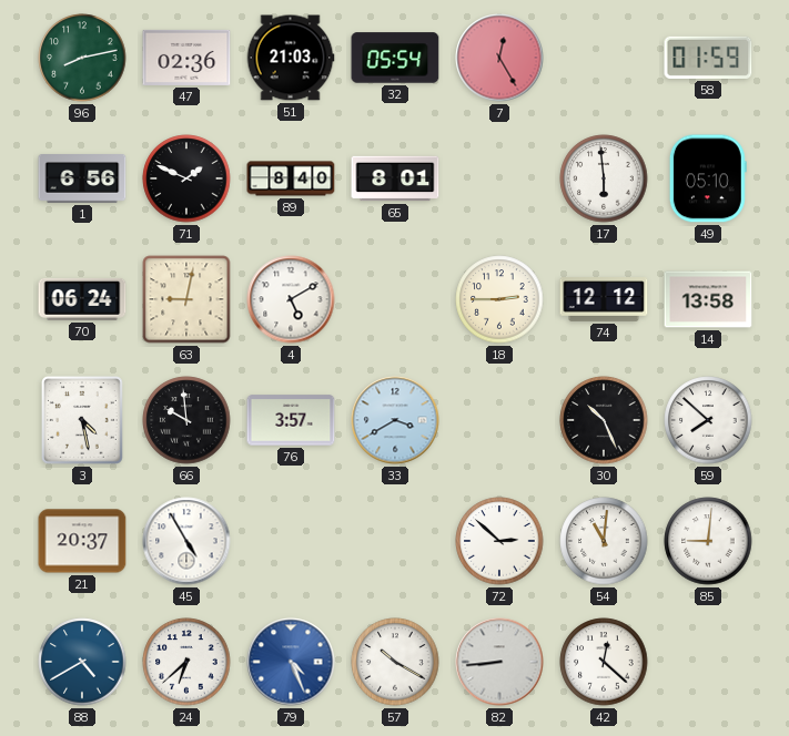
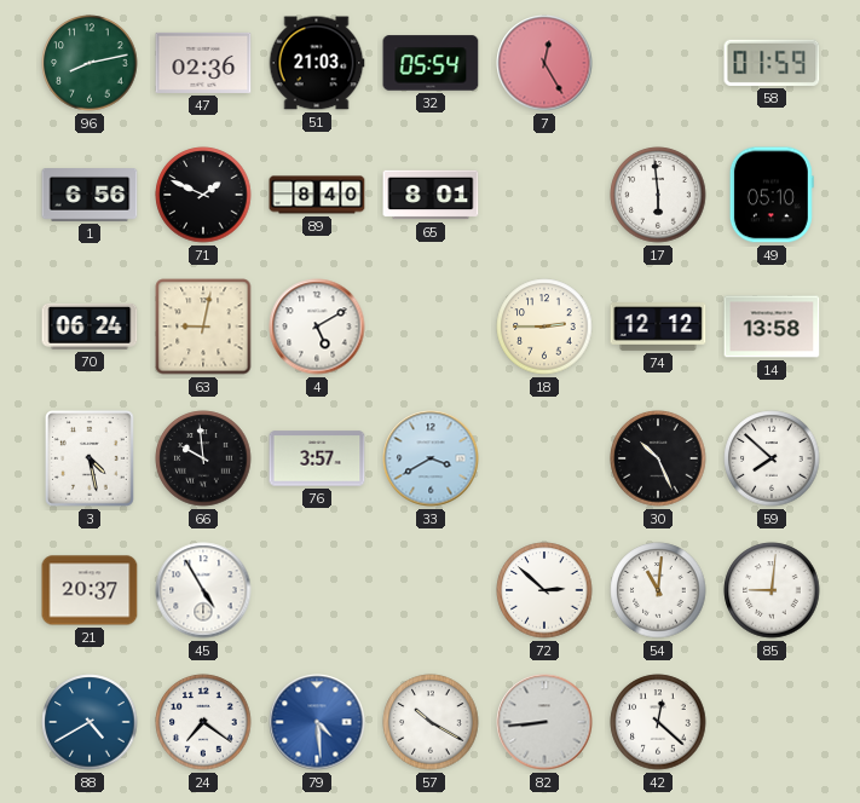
24: 6:38 -> 7:21
79: 4:26 -> 4:29
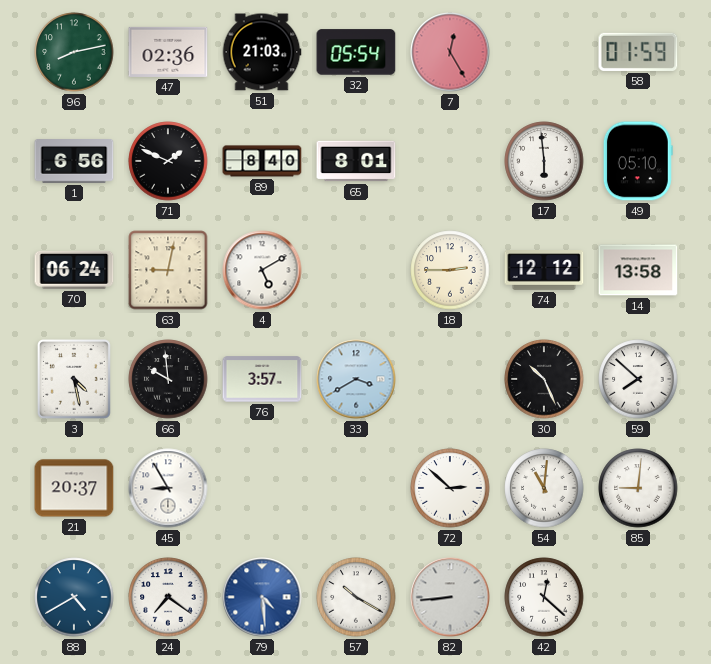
45: 4:55 -> 8:55
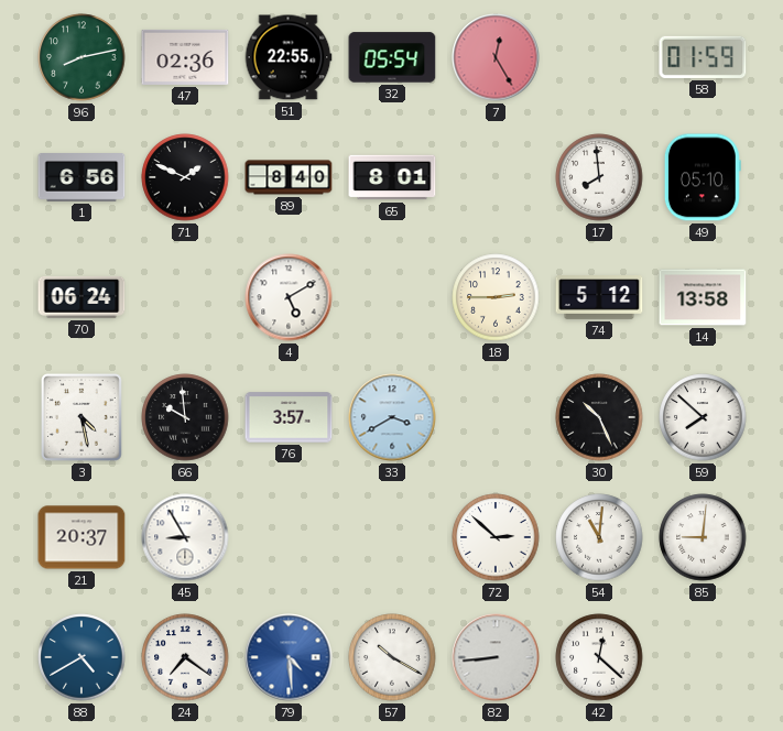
51: 21:03 -> 22:55
17: 5:59 -> 7:59
63: 9:02 -> none
74: 12:12 -> 5:12
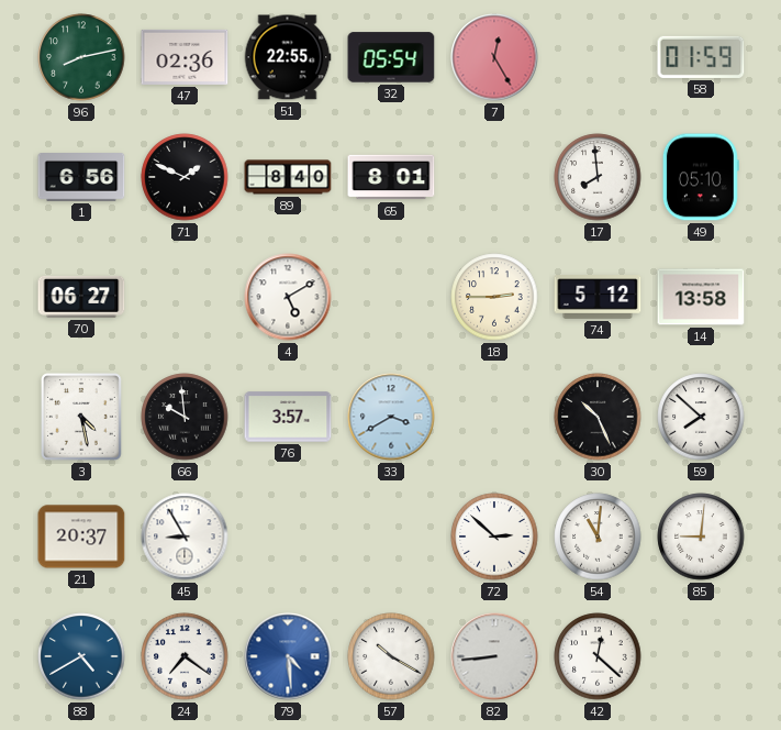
70: 06:24 -> 06:27
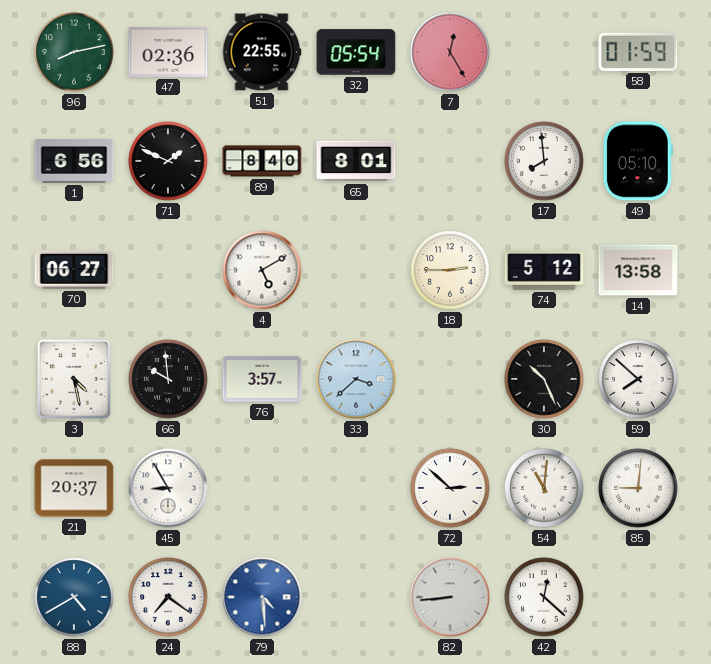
33: 3:40 -> 3:38
57: 10:20 -> none
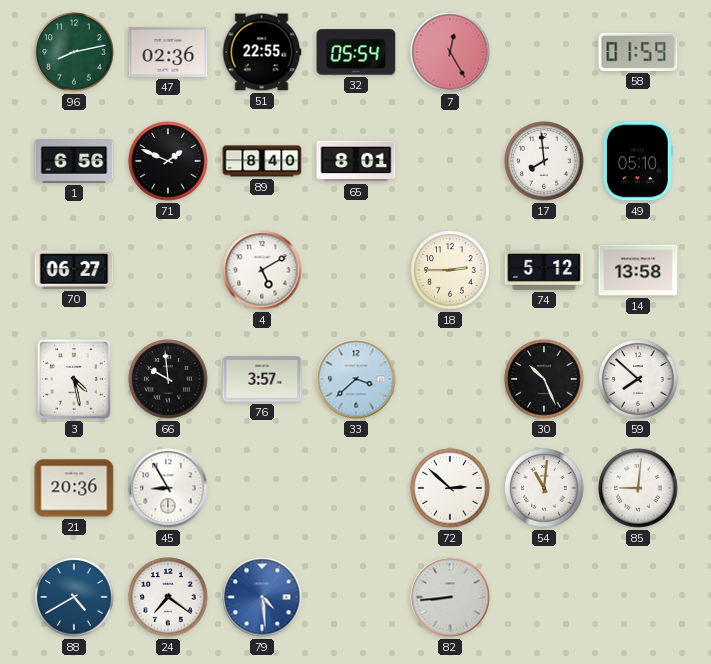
21: 20:37 -> 20:36
42: 12:22 -> none
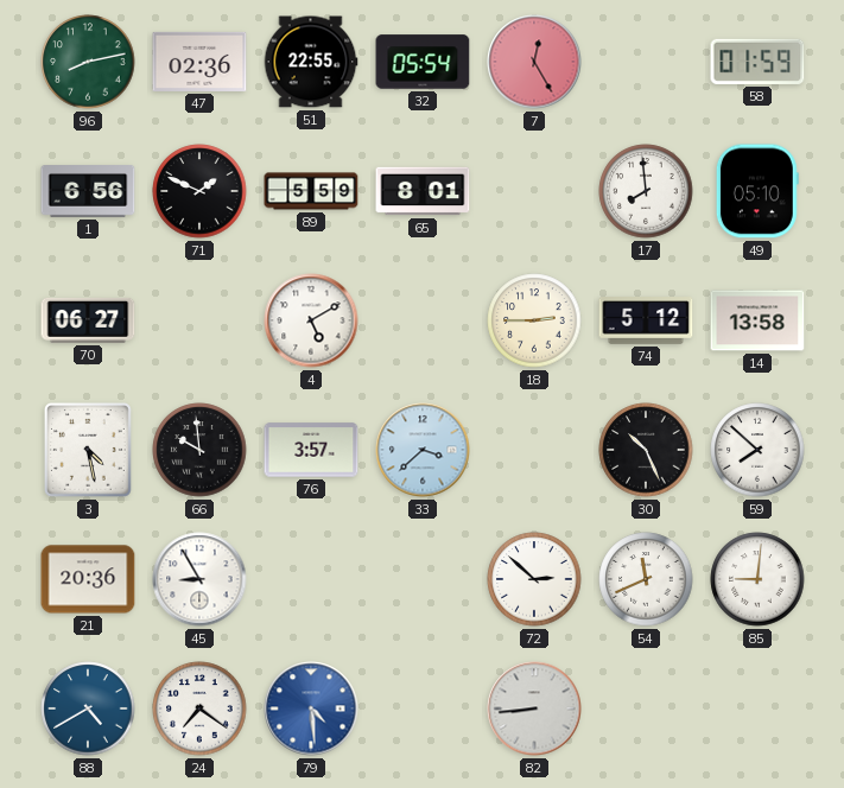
89: 8:40 -> 5:59
54: 11:01 -> 11:41
